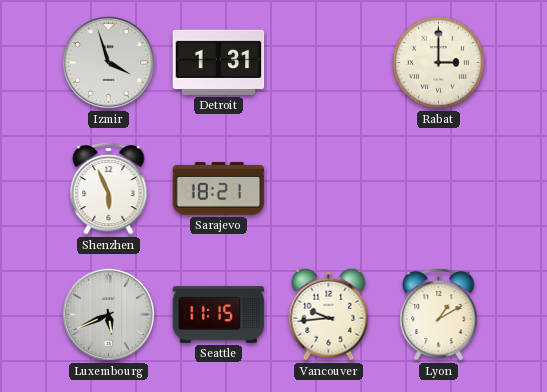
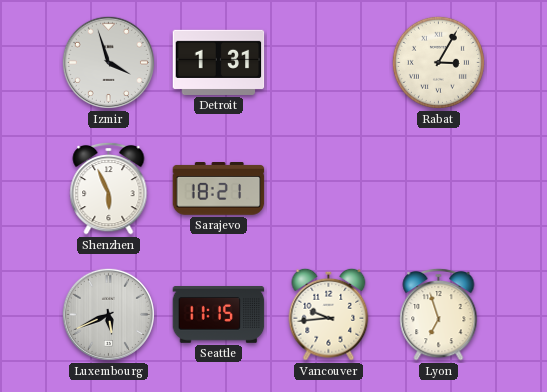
Rabat: 3:00 -> 3:05
Lyon: 1:10 -> 6:57
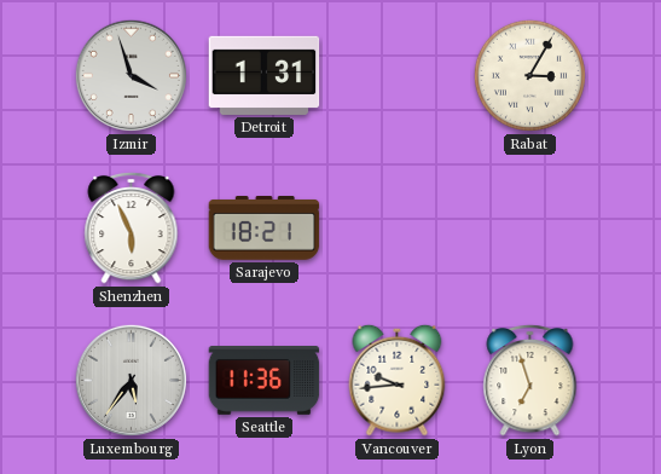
Luxembourg: 5:41 -> 5:36
Seattle: 11:15 -> 11:36
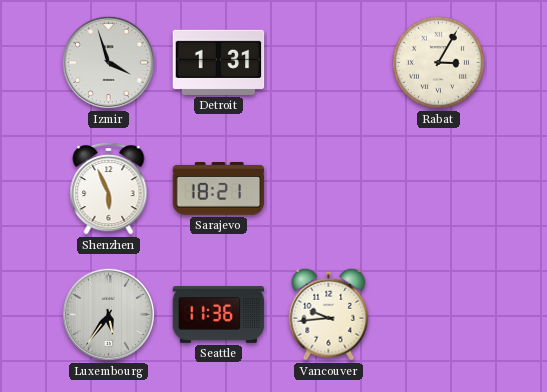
Lyon: 6:57 -> none
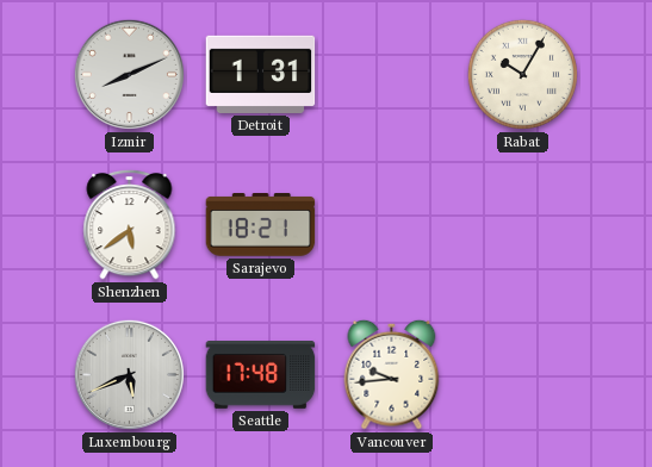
Izmir: 3:57 -> 8:11
Rabat: 3:05 -> 10:05
Shenzhen: 5:56 -> 5:39
Luxembourg: 5:36 -> 5:41
Seattle: 11:36 -> 17:48
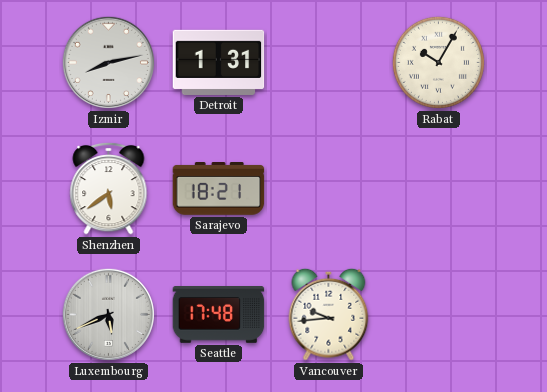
Izmir: 8:11 -> 8:13
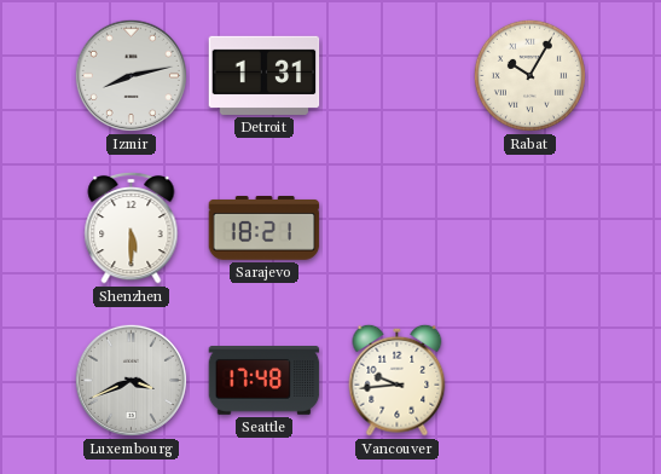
Shenzhen: 5:39 -> 5:30
Luxembourg: 5:41 -> 3:41
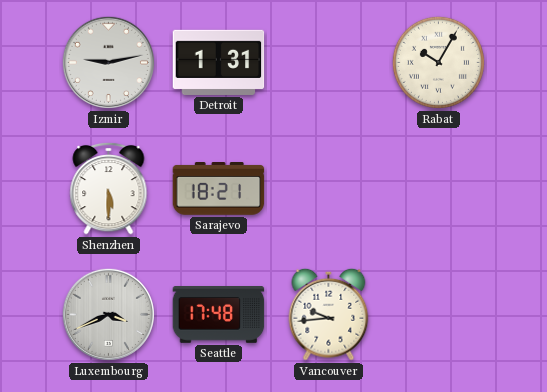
Izmir: 8:13 -> 9:13
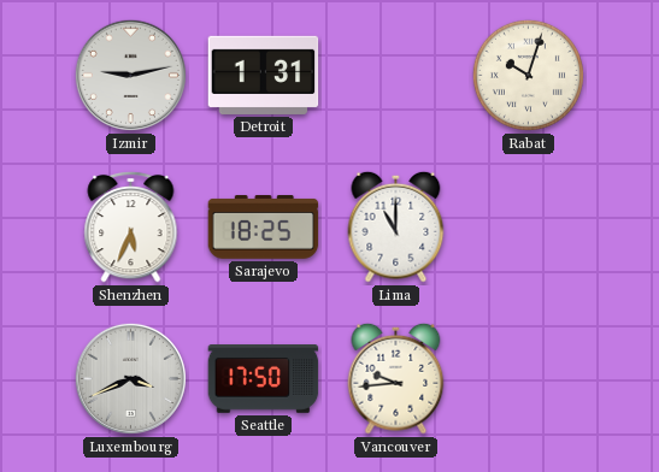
Rabat: 10:05 -> 10:03
Shenzhen: 5:30 -> 5:34
Sarajevo: 18:21 -> 18:25
Lima: none -> 11:00
Seattle: 17:48 -> 17:50
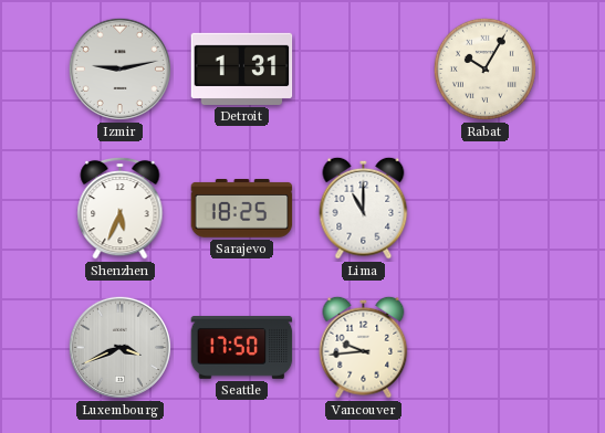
Rabat: 10:03 -> 10:05
